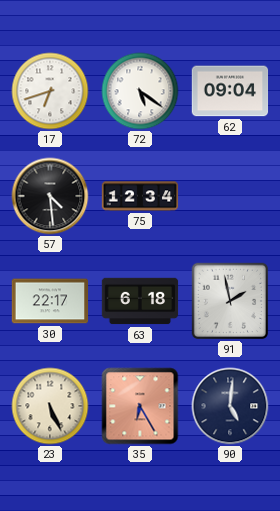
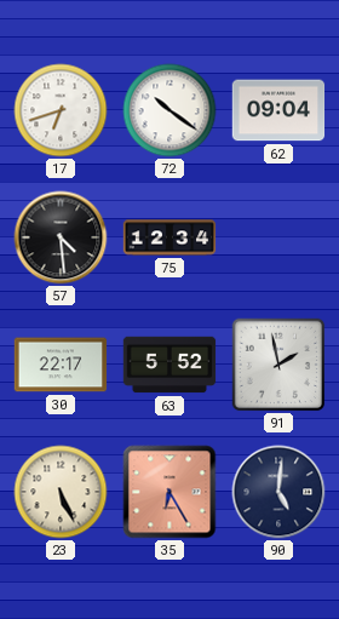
72: 5:21 -> 10:21
63: 6:18 -> 5:52
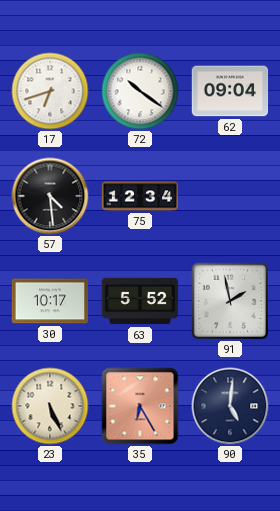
30: 22:17 -> 10:17
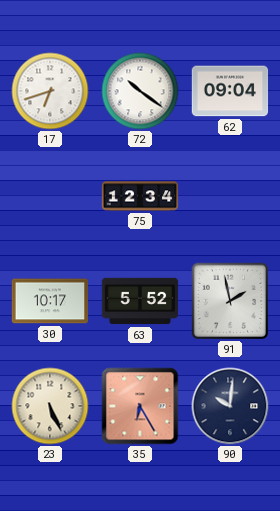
57: 4:29 -> none
90: 5:01 -> 10:01
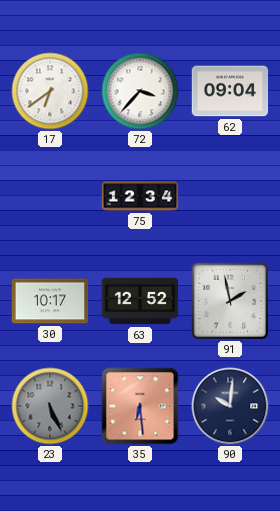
17: 6:42 -> 6:39
72: 10:21 -> 3:37
63: 5:52 -> 12:52
23 dial: cream -> grey
35: 6:25 -> 6:29
